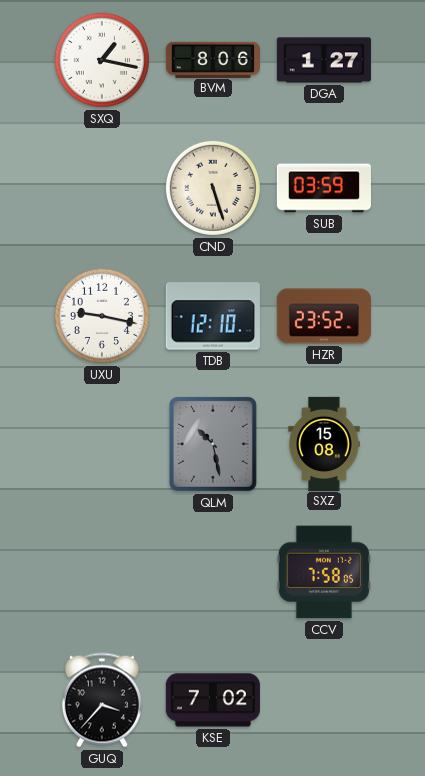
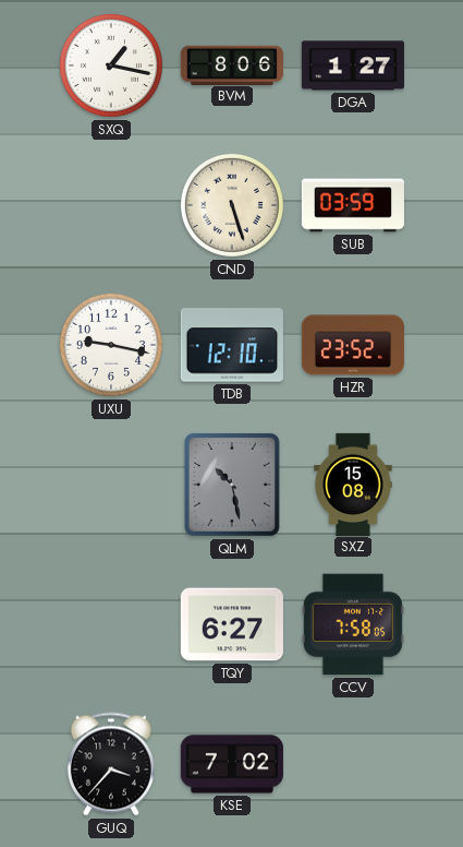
TQY: none -> 6:27
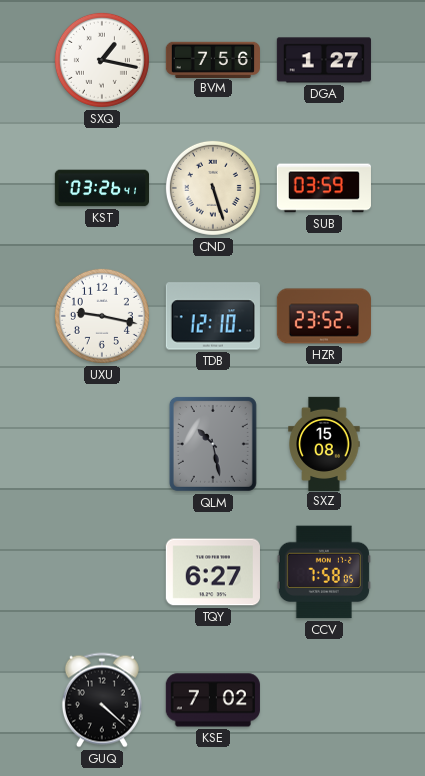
BVM: 8:06 -> 7:56
KST: none -> 03:26
GUQ: 3:37 -> 4:22
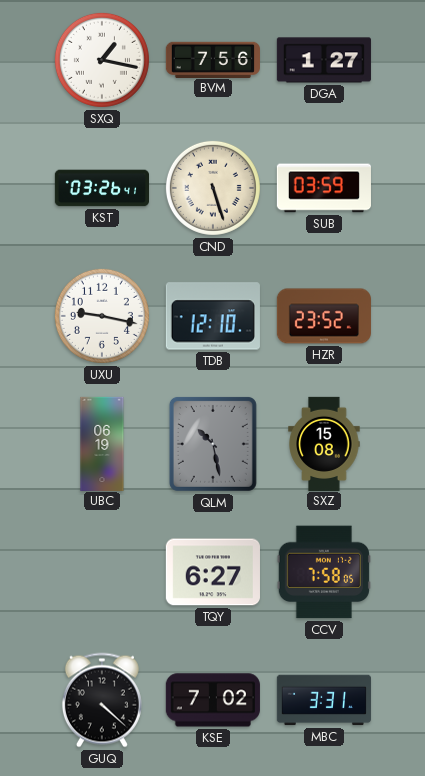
UBC: none -> 06:19
MBC: none -> 3:31
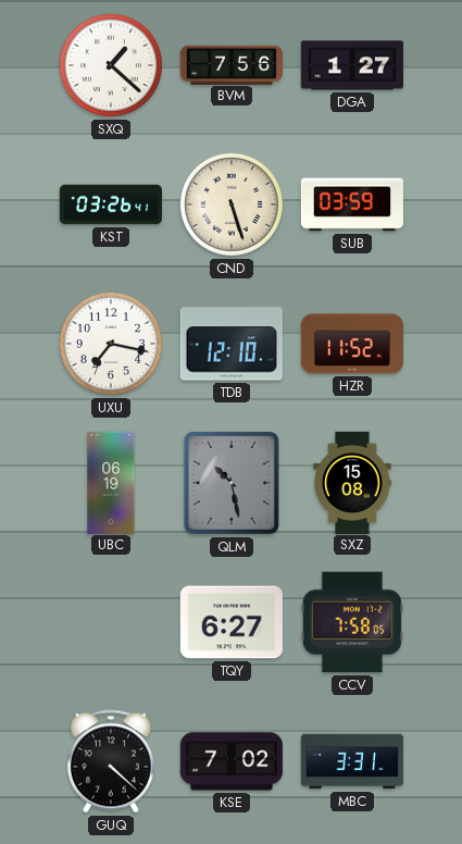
SXQ: 1:17 -> 1:22
UXU: 9:17 -> 7:17
HZR: 23:52 -> 11:52
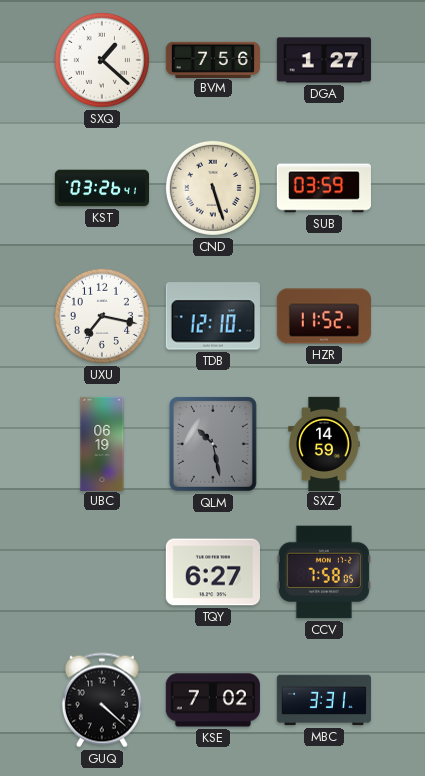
SXZ: 15:08 -> 14:59
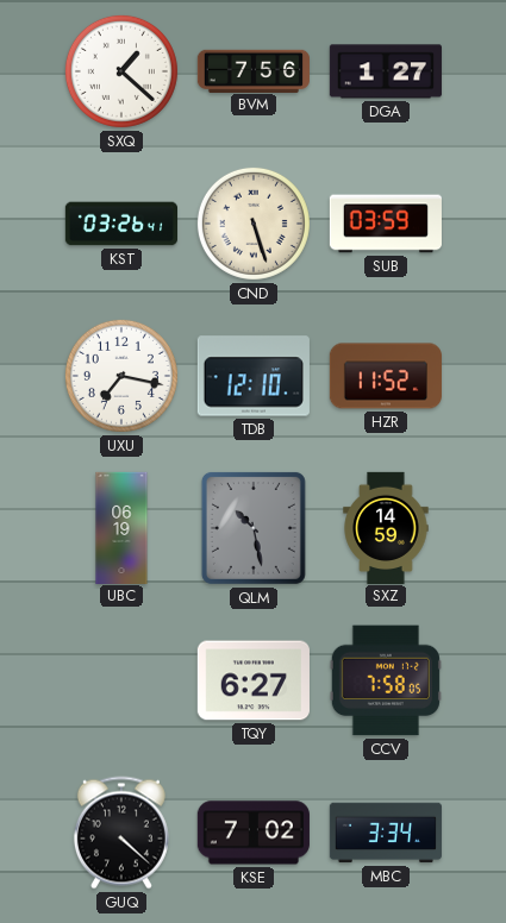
MBC: 3:31 -> 3:34
